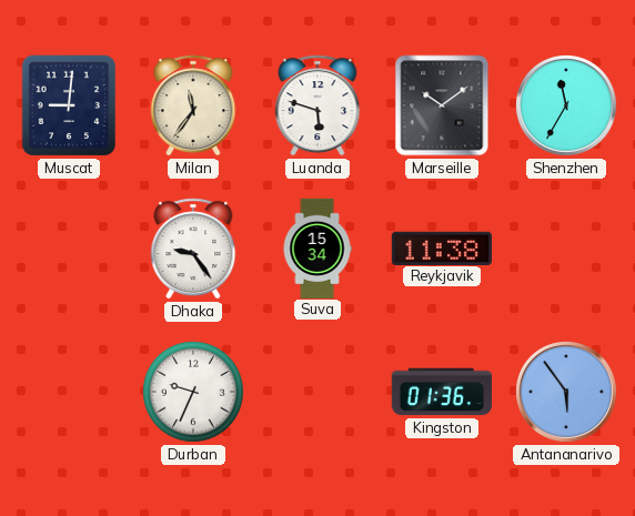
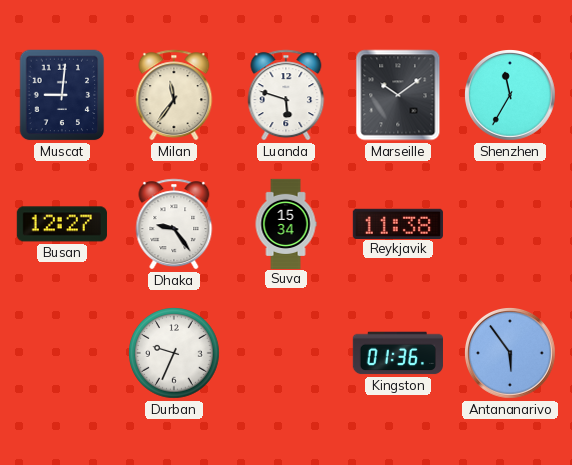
Busan: none -> 12:27
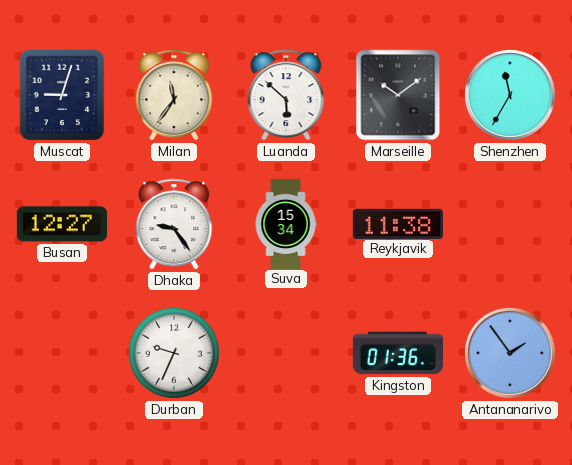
Muscat: 9:01 -> 9:03
Luanda: 5:48 -> 5:52
Antananarivo: 5:54 -> 1:54
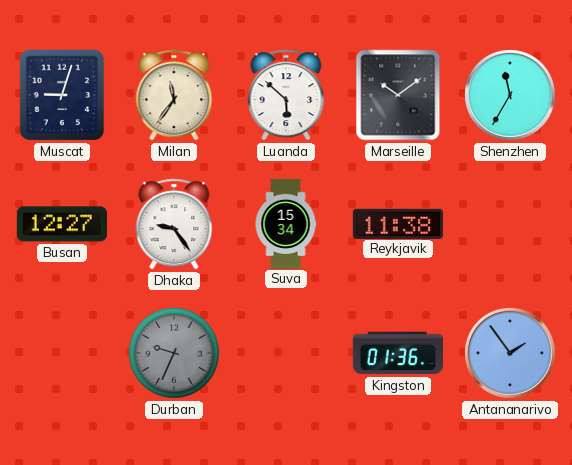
Durban dial: white -> grey
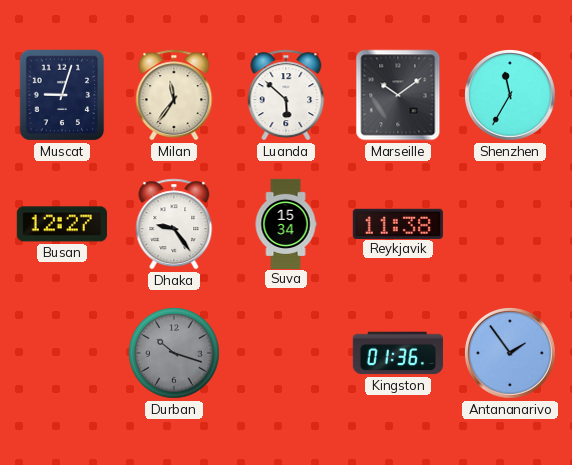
Durban: 9:34 -> 10:18
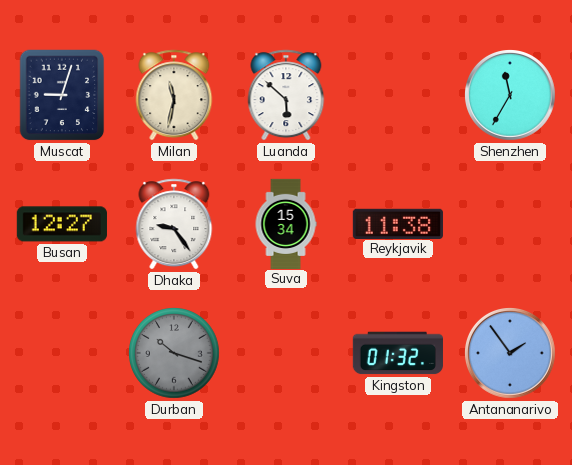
Milan: 11:36 -> 11:32
Marseille: 10:09 -> none
Kingston: 01:36 -> 01:32
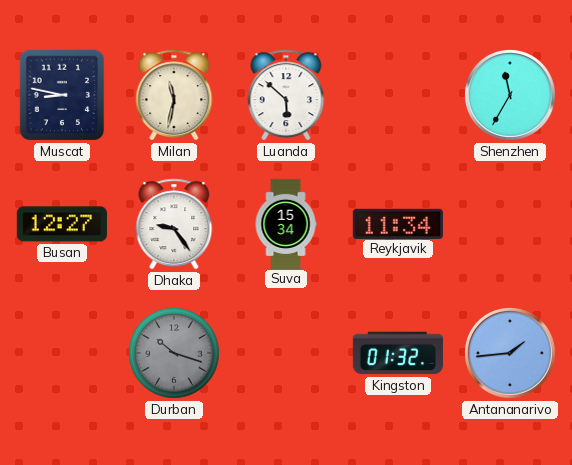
Muscat: 9:03 -> 8:47
Reykjavik: 11:38 -> 11:34
Antananarivo: 1:54 -> 1:44
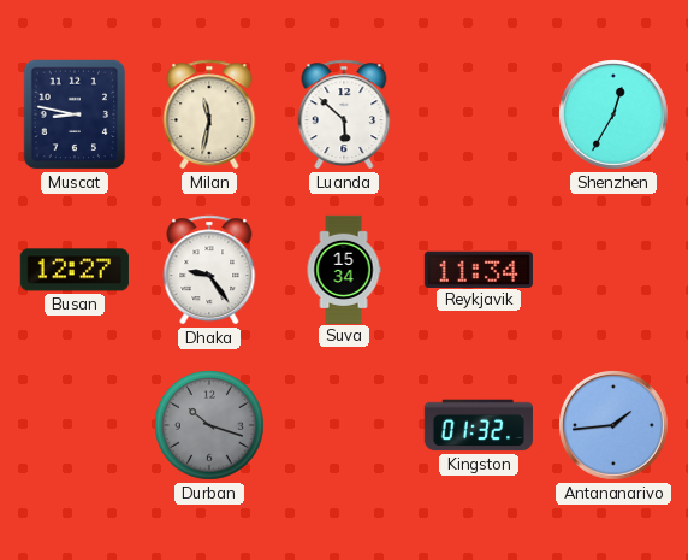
Shenzhen: 11:35 -> 12:35
